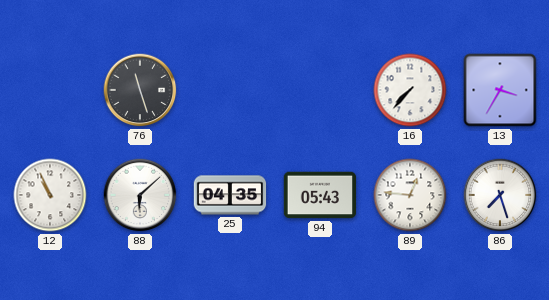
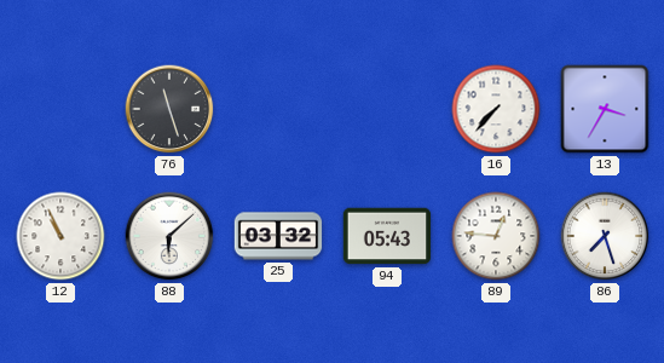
25: 04:35 -> 03:32
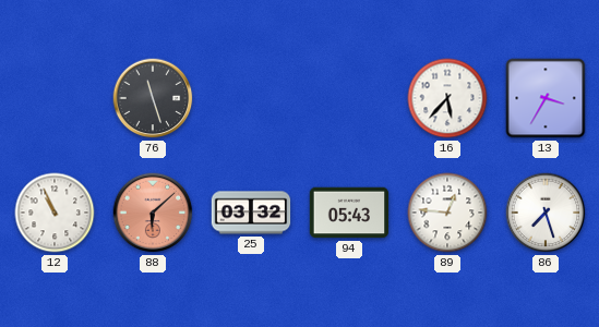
16: 7:37 -> 5:37
88 dial: white -> salmon
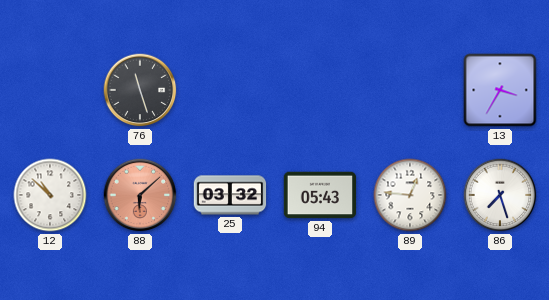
16: 5:37 -> none
12: 10:56 -> 10:52
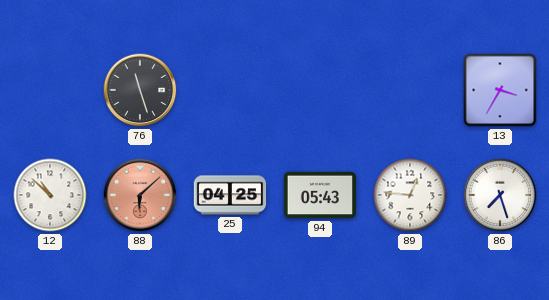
25: 03:32 -> 04:25
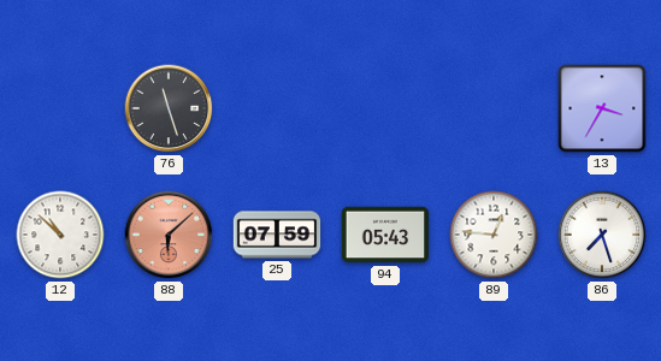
25: 04:25 -> 07:59
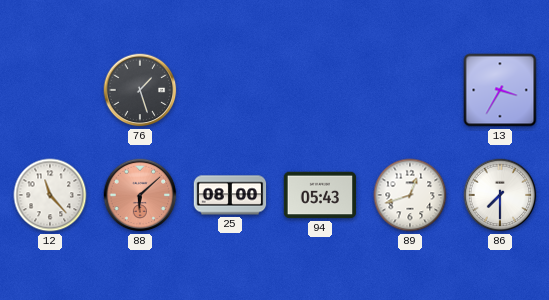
76: 11:27 -> 1:27
12: 10:52 -> 11:23
25: 07:59 -> 08:00
89: 12:46 -> 12:42
86: 7:27 -> 7:30
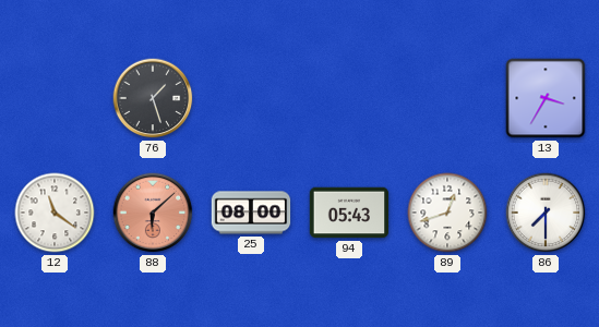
12: 11:23 -> 11:21
